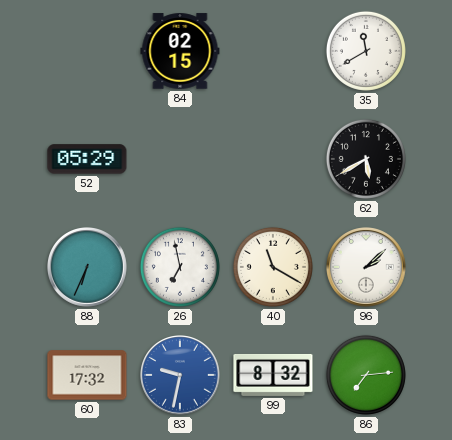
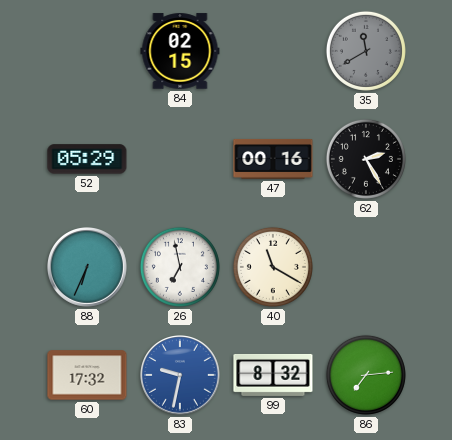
35 dial: white -> grey
47: none -> 00:16
62: 5:40 -> 2:25
96: 2:08 -> none
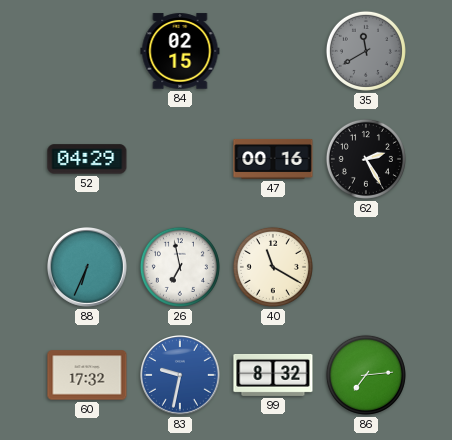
52: 05:29 -> 04:29
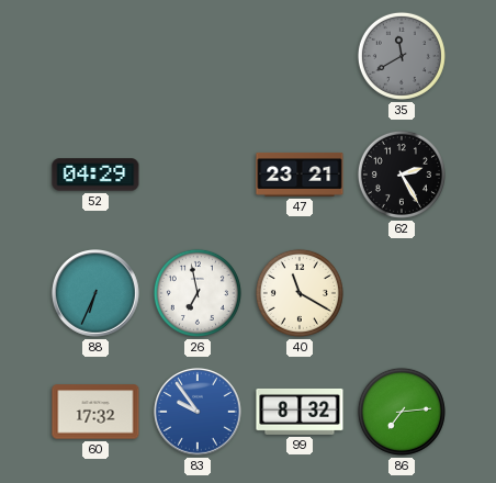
84: 02:15 -> none
47: 00:16 -> 23:21
83: 9:32 -> 9:54
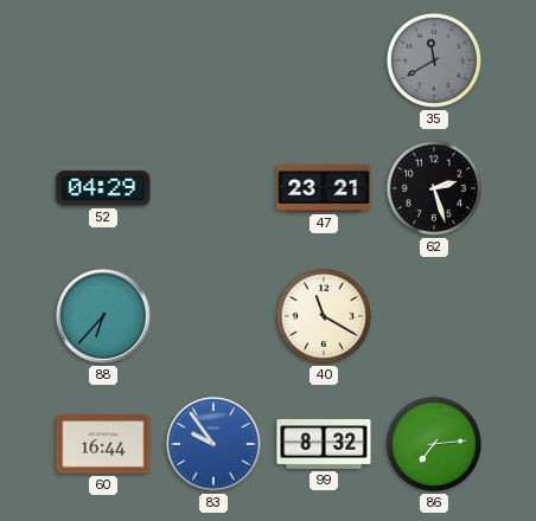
62: 2:25 -> 2:27
88: 6:34 -> 6:37
26: 6:58 -> none
60: 17:32 -> 16:44
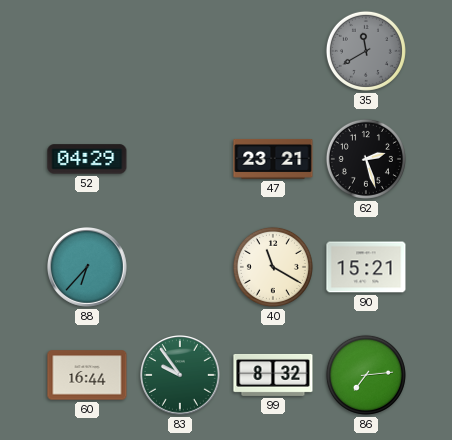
90: none -> 15:21
83 dial: blue -> green
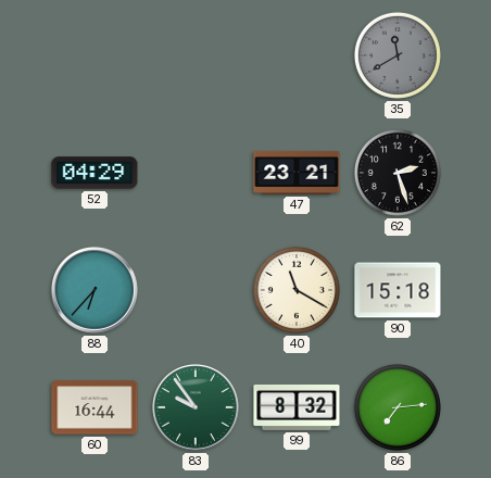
90: 15:21 -> 15:18
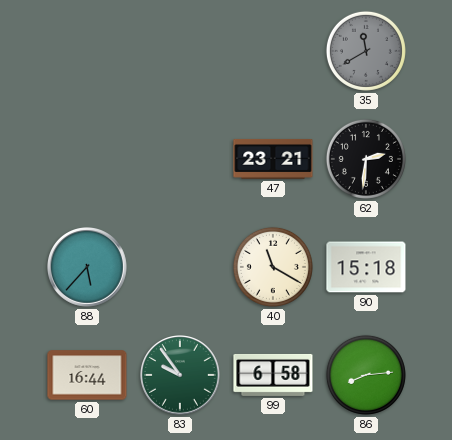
52: 04:29 -> none
62: 2:27 -> 2:31
88: 6:37 -> 5:37
99: 8:32 -> 6:58
86: 7:14 -> 8:14
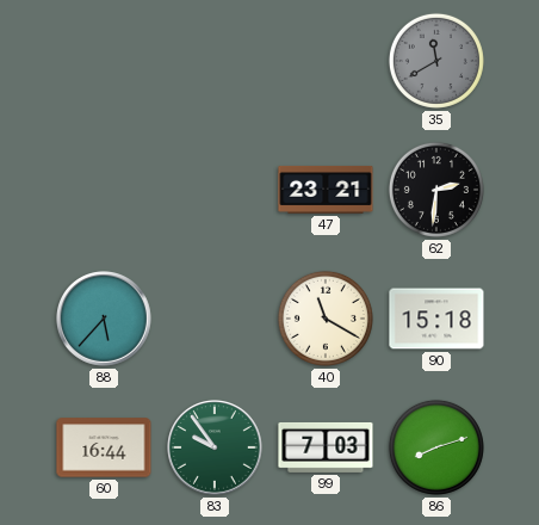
99: 6:58 -> 7:03
86: 8:14 -> 8:12
